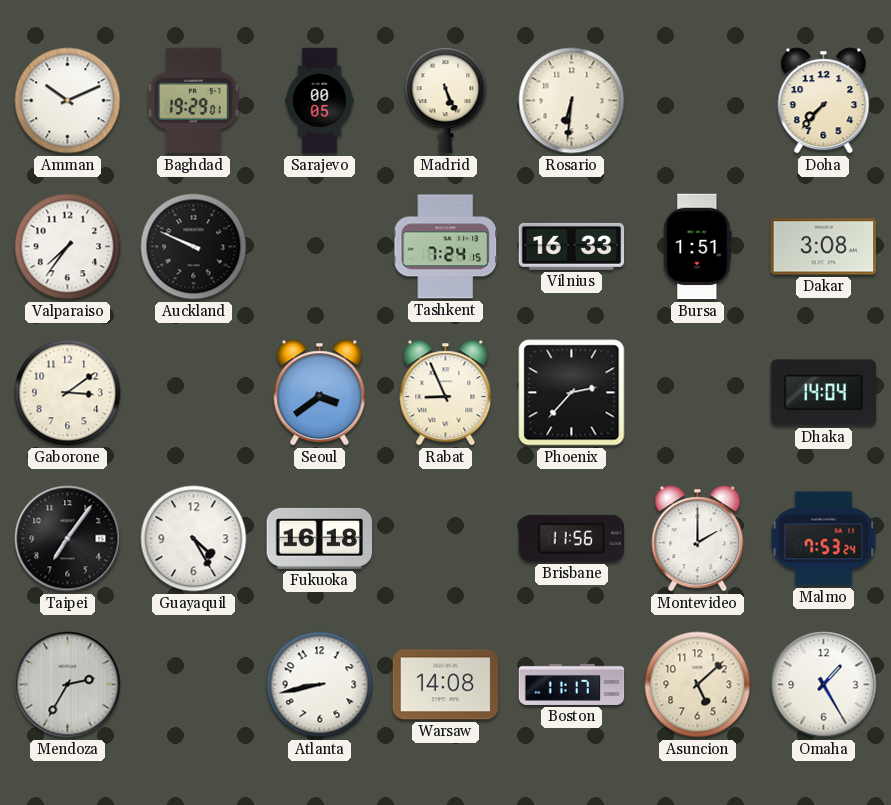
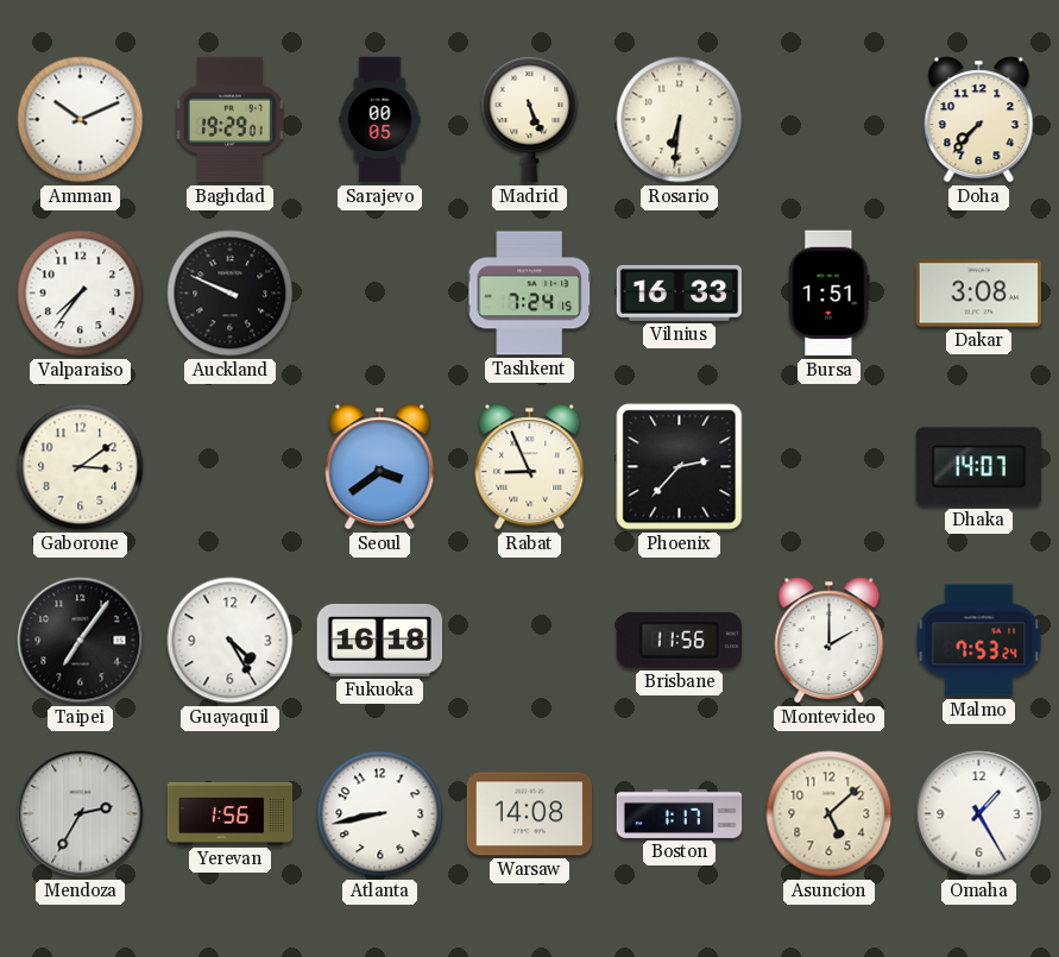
Dhaka: 14:04 -> 14:07
Yerevan: none -> 1:56
Boston: 11:17 -> 1:17
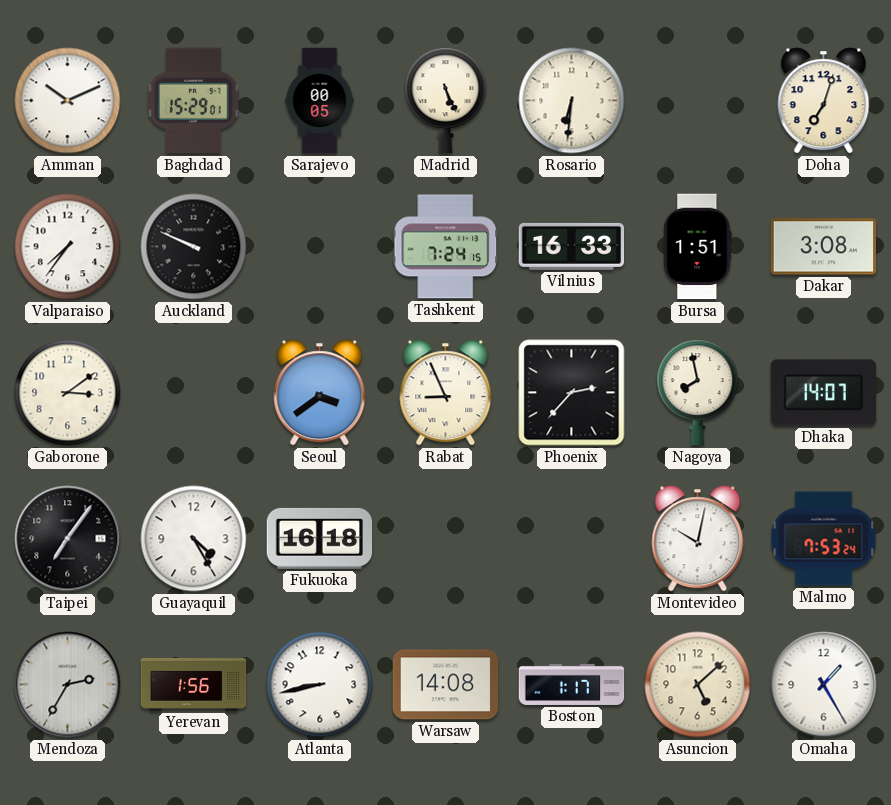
Baghdad: 19:29 -> 15:29
Doha: 7:37 -> 7:03
Nagoya: none -> 7:58
Brisbane: 11:56 -> none
Montevideo: 2:00 -> 10:02
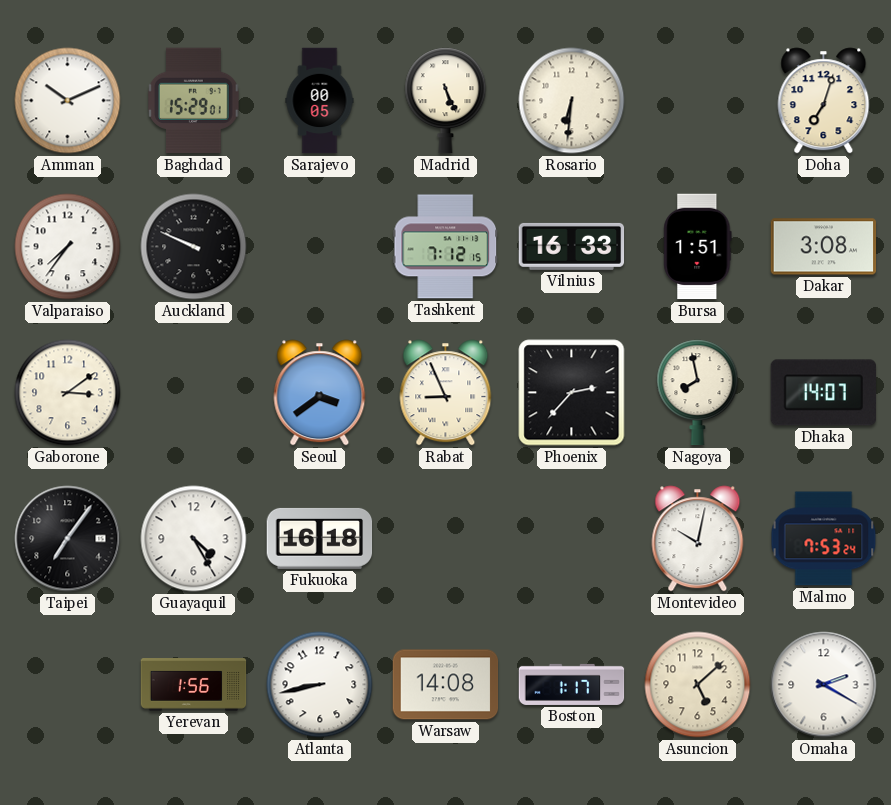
Tashkent: 7:24 -> 7:12
Mendoza: 2:35 -> none
Omaha: 1:25 -> 2:20
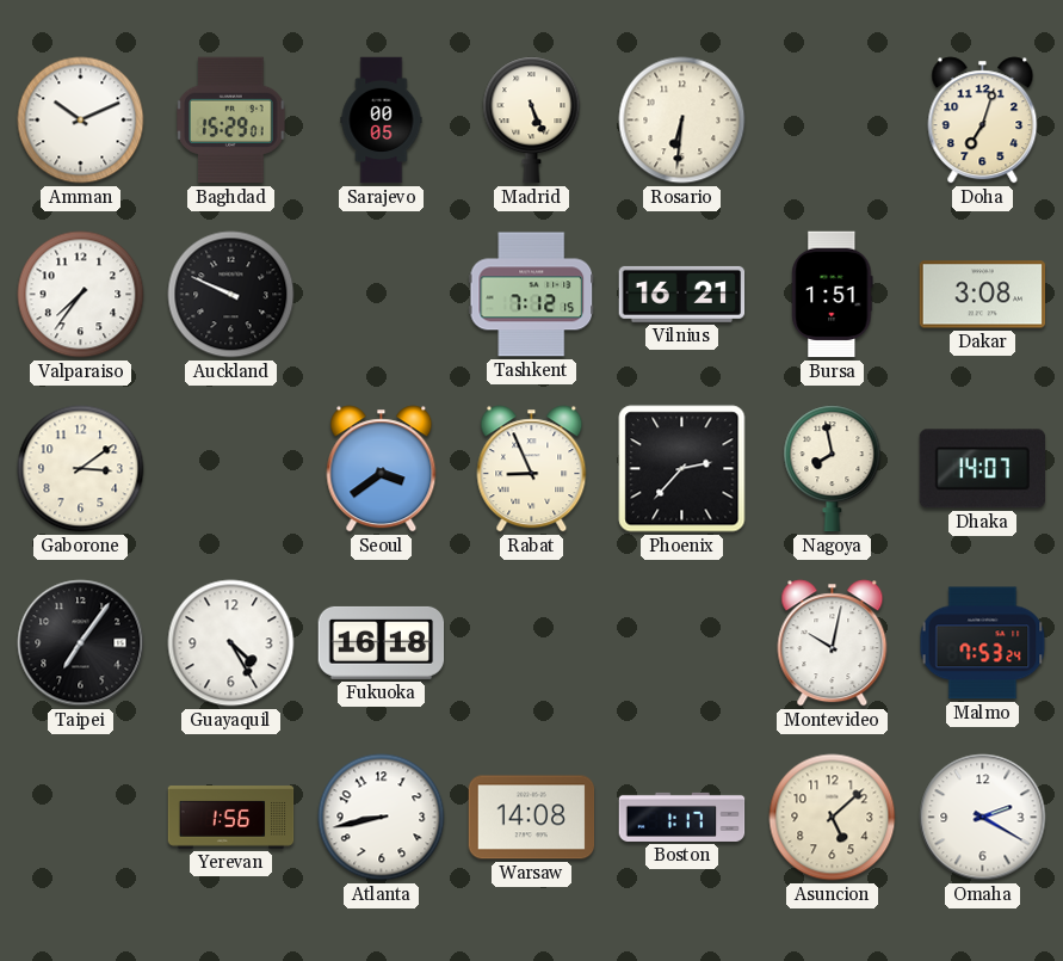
Vilnius: 16:33 -> 16:21
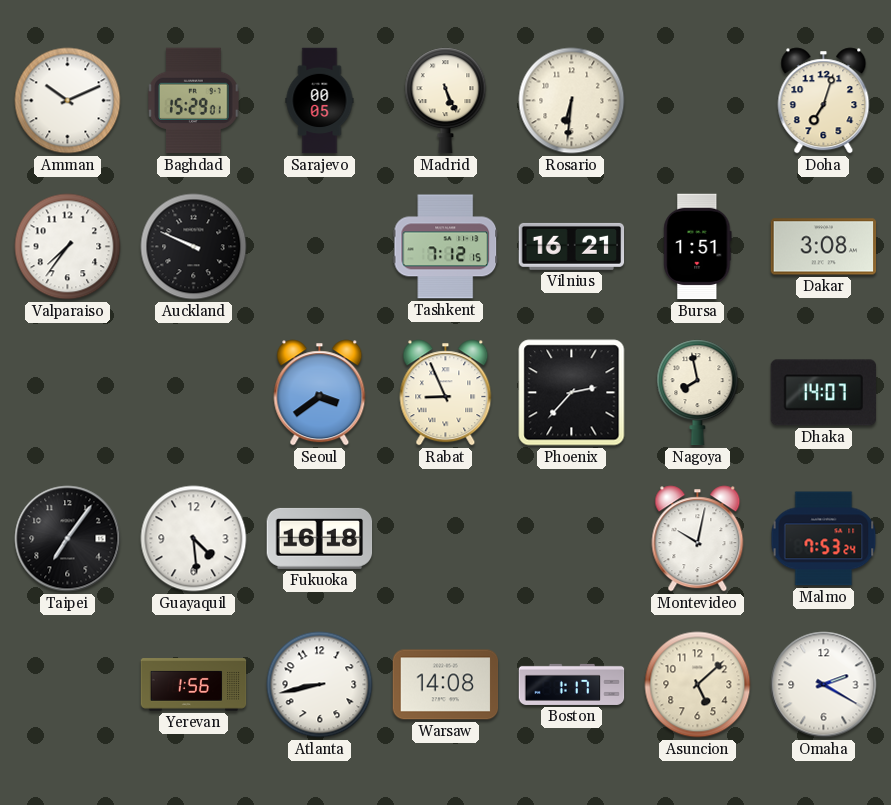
Gaborone: 3:09 -> none
Guayaquil: 4:25 -> 4:29
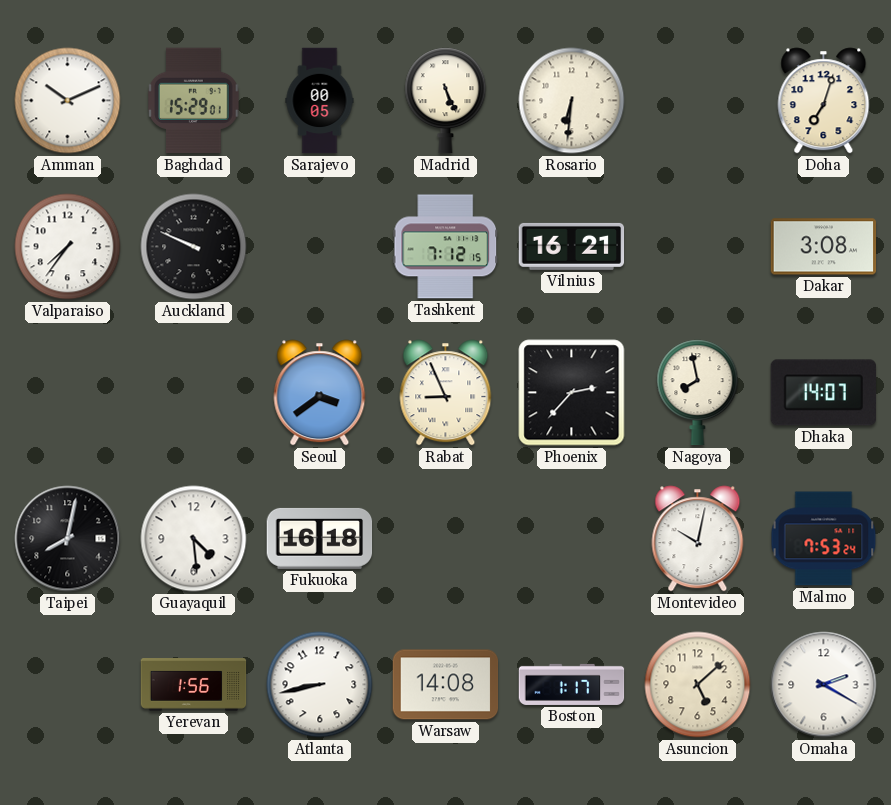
Bursa: 1:51 -> none
Taipei: 7:06 -> 8:02
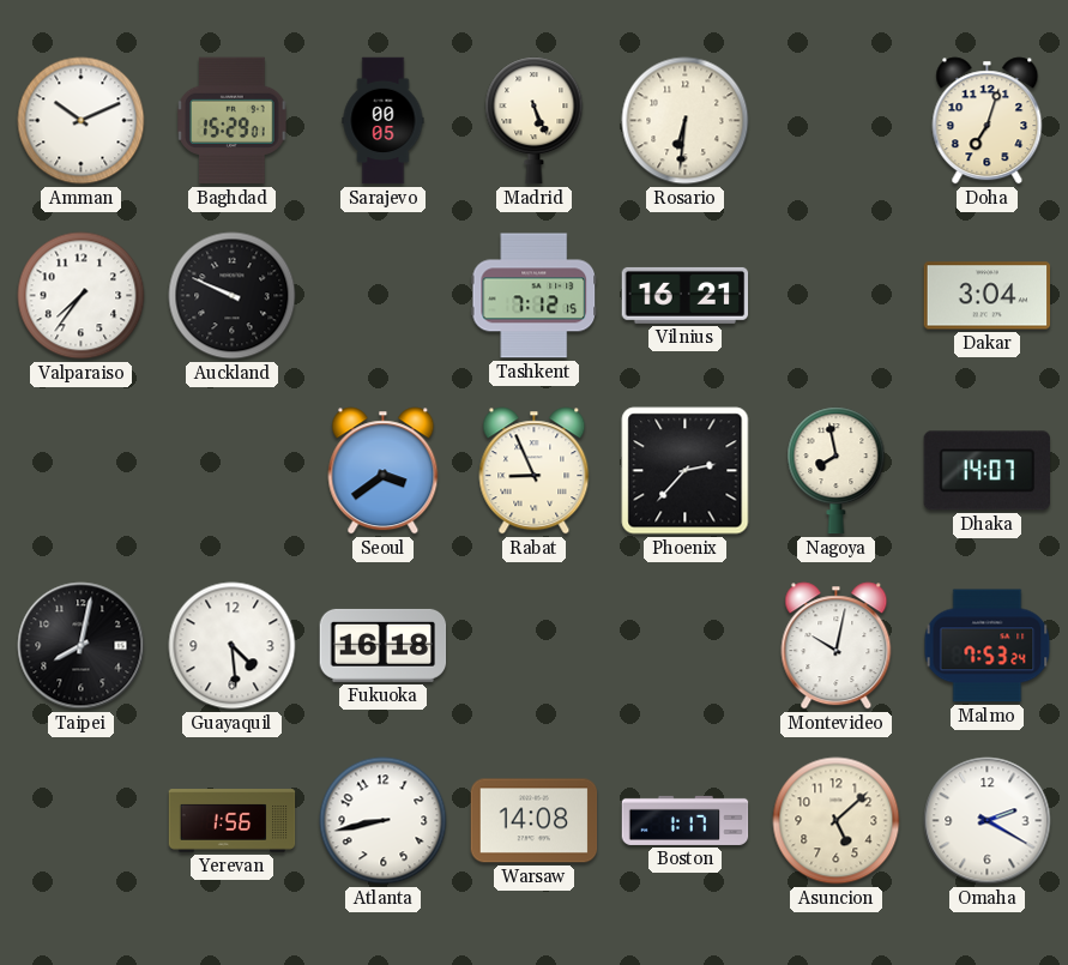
Dakar: 3:08 -> 3:04
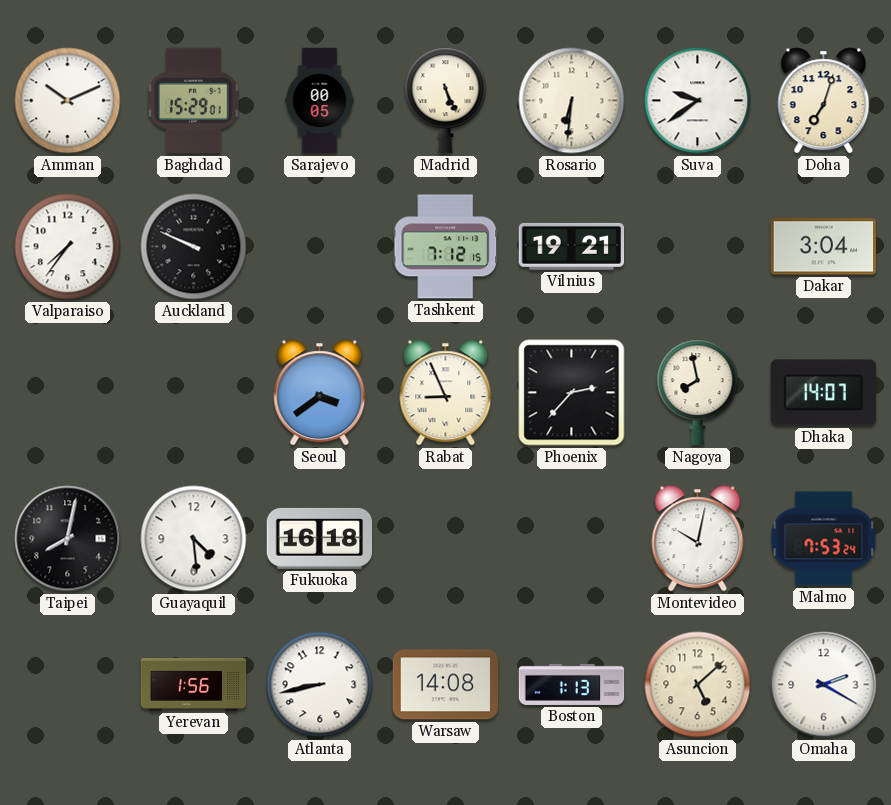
Suva: none -> 9:39
Vilnius: 16:21 -> 19:21
Boston: 1:17 -> 1:13
